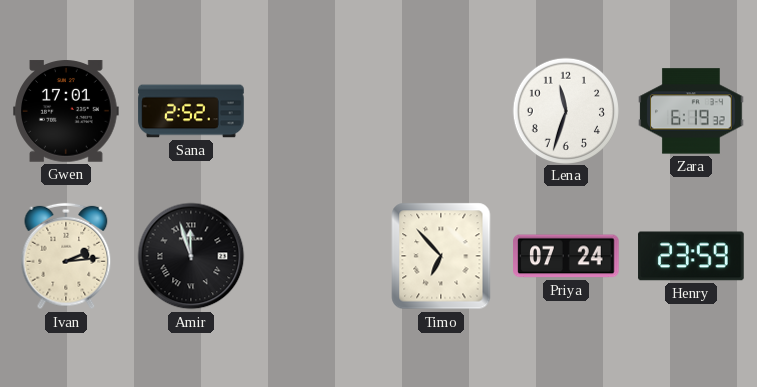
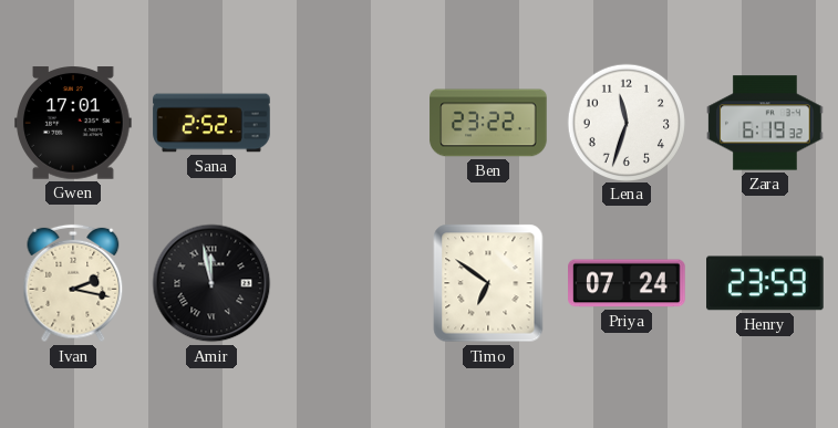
Ben: none -> 23:22
Ivan: 2:14 -> 2:17
Amir: 11:57 -> 11:58
Timo: 6:53 -> 6:51
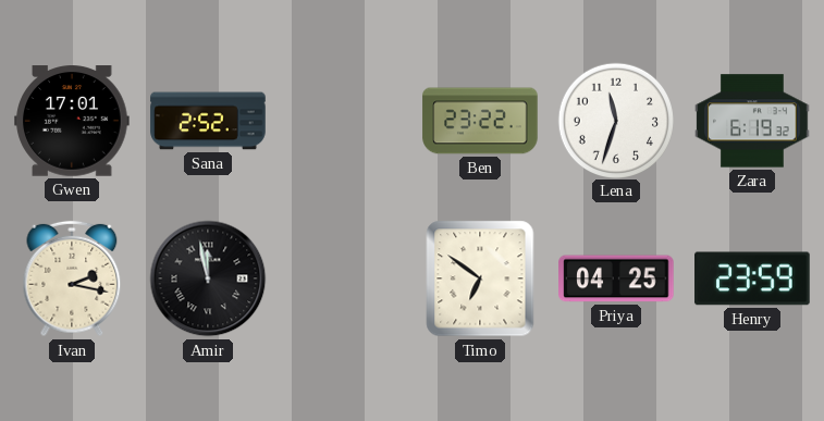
Priya: 07:24 -> 04:25
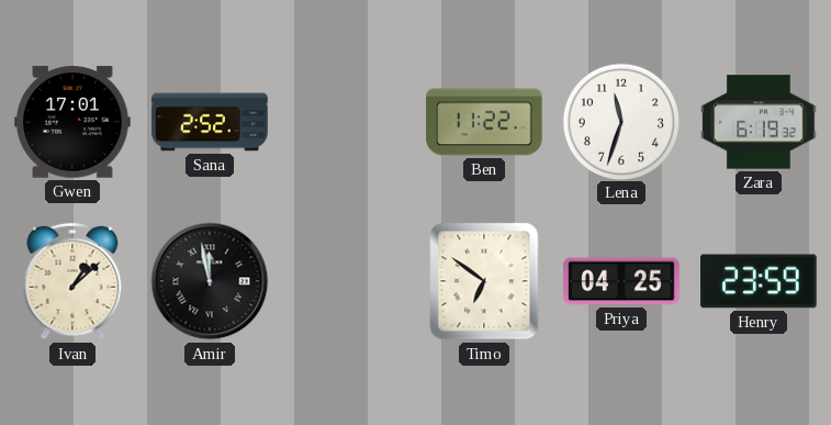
Ben: 23:22 -> 11:22
Ivan: 2:17 -> 1:08
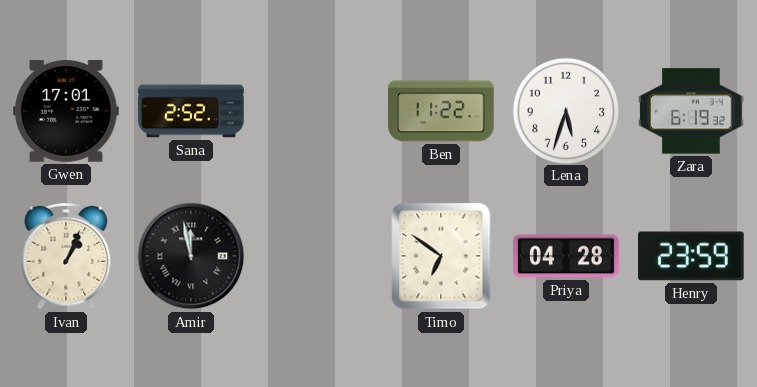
Lena: 11:33 -> 5:33
Ivan: 1:08 -> 1:04
Priya: 04:25 -> 04:28
